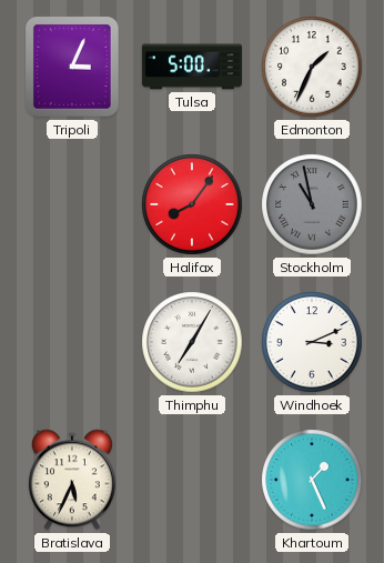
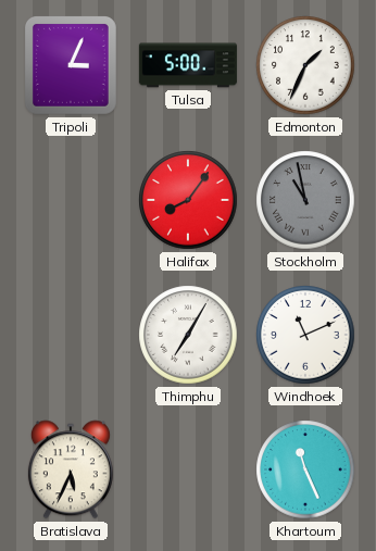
Windhoek: 3:11 -> 11:11
Khartoum: 1:26 -> 11:26
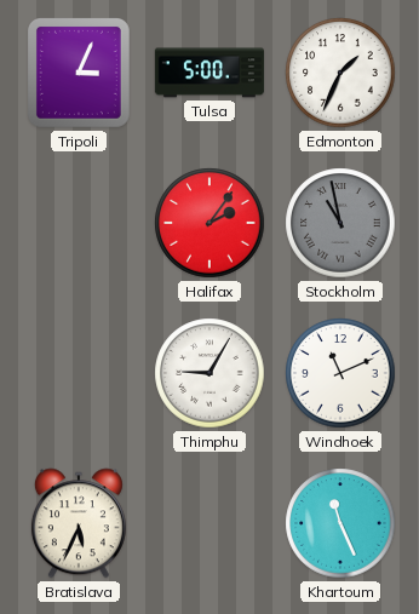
Halifax: 8:06 -> 2:06
Thimphu: 7:05 -> 9:05
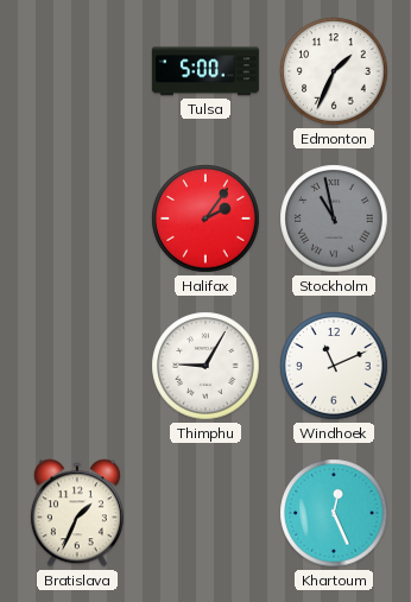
Tripoli: 3:04 -> none
Bratislava: 5:34 -> 1:34
Khartoum: 11:26 -> 12:26
